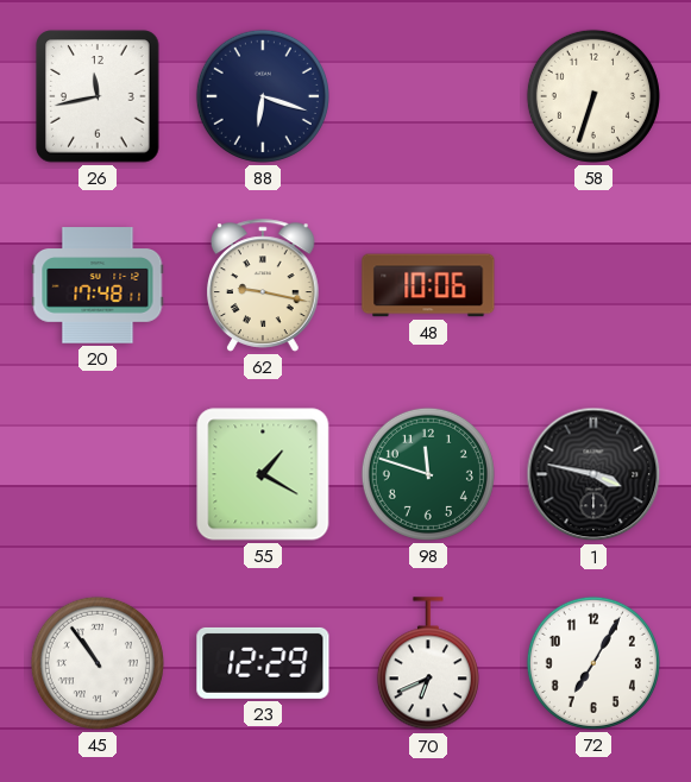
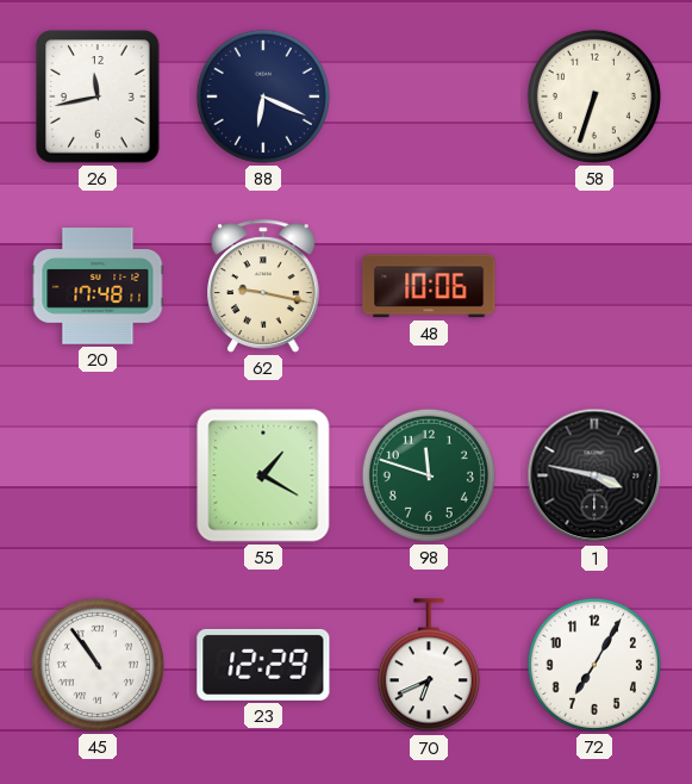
88: 6:18 -> 6:19
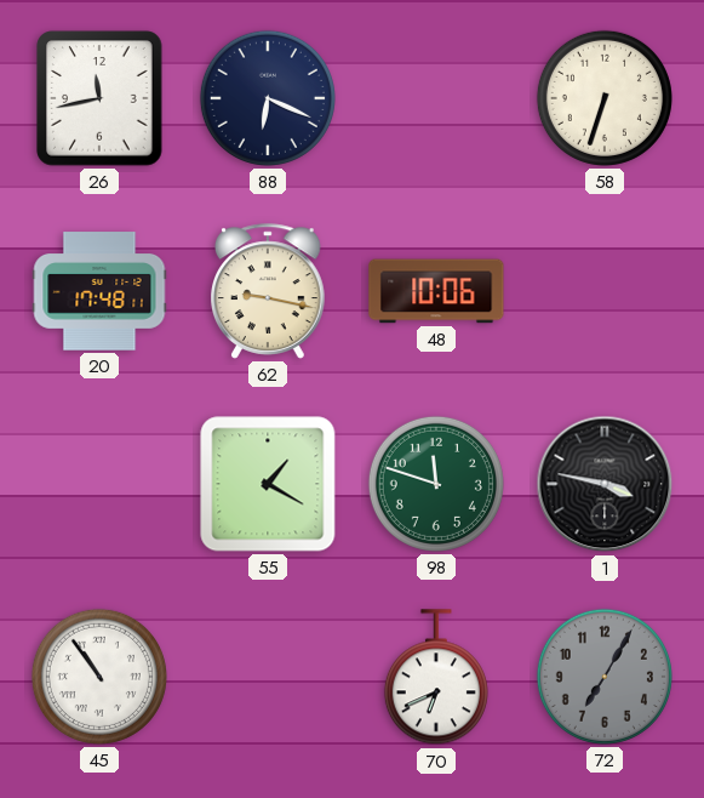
23: 12:29 -> none
72 dial: white -> grey
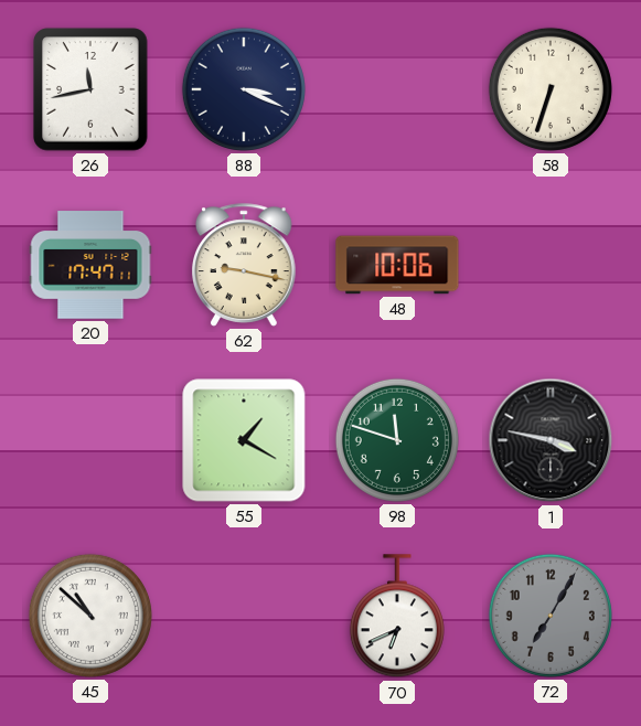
88: 6:19 -> 3:19
20: 17:48 -> 17:47
45: 10:54 -> 10:52
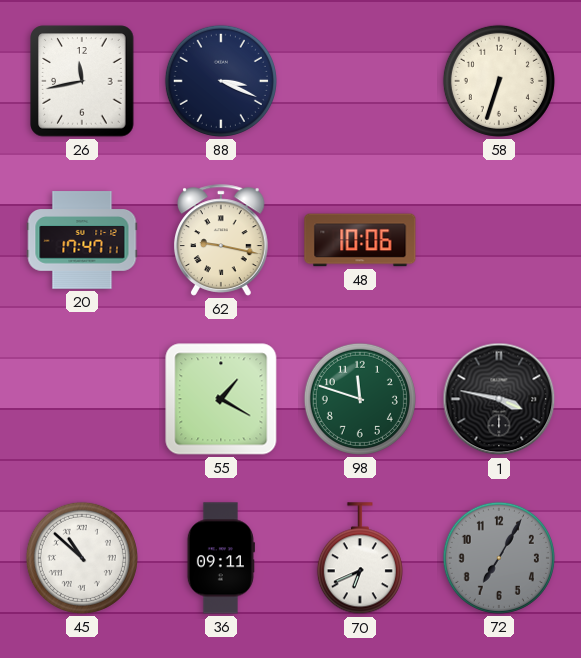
36: none -> 09:11
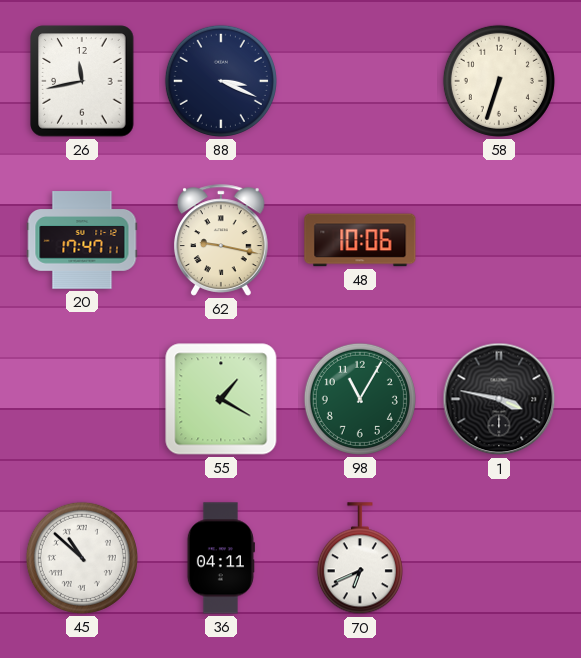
98: 11:48 -> 11:05
36: 09:11 -> 04:11
72: 7:05 -> none
